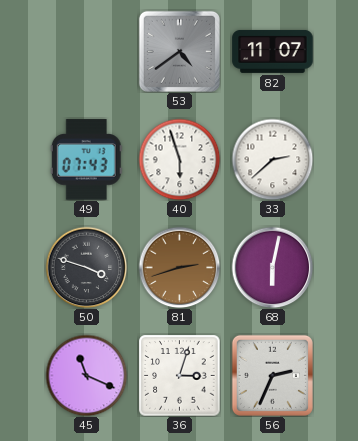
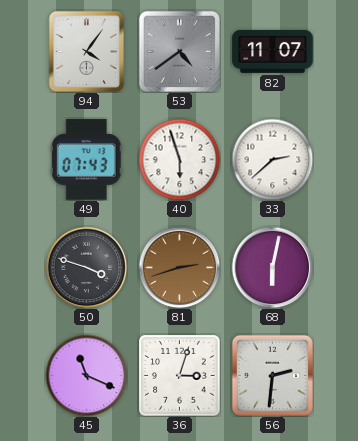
94: none -> 4:06
56: 2:34 -> 2:31
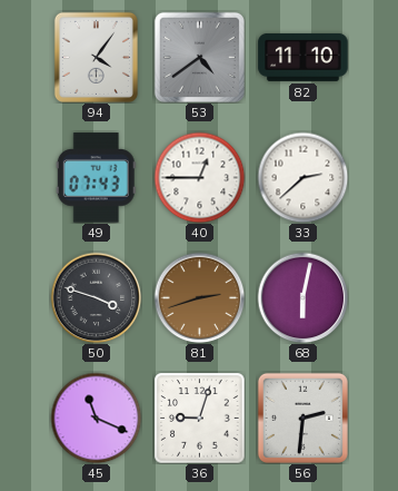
82: 11:07 -> 11:10
40: 5:57 -> 12:45
36: 3:03 -> 9:03
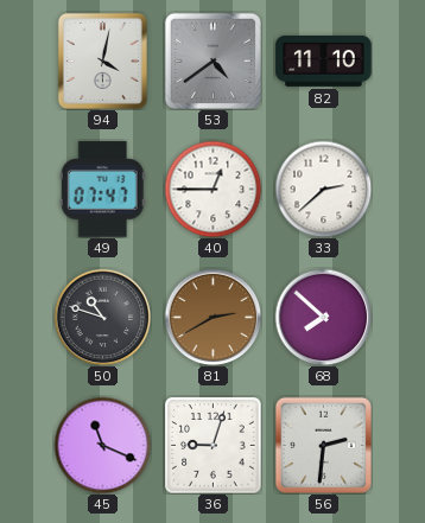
94: 4:06 -> 4:02
49: 07:43 -> 07:47
50: 3:48 -> 10:48
81: 2:42 -> 2:40
68: 6:02 -> 7:52
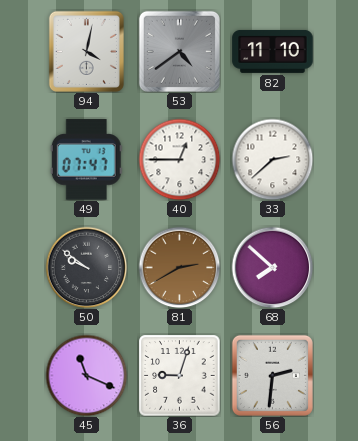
50: 10:48 -> 9:51
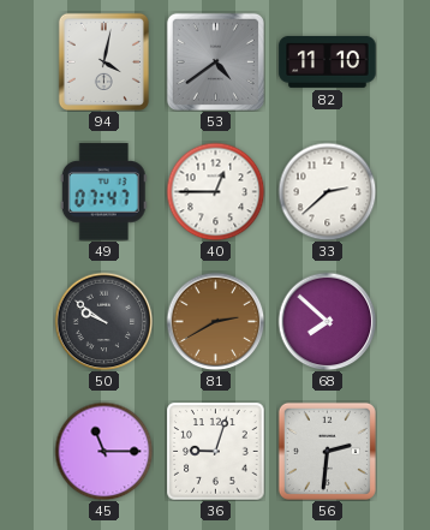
45: 11:19 -> 11:15
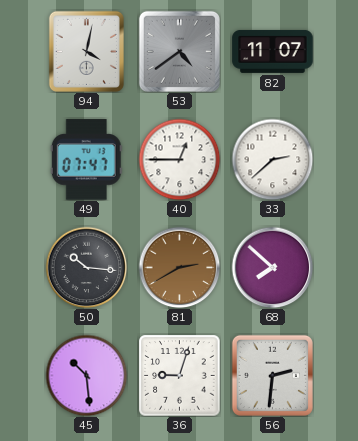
82: 11:10 -> 11:07
50: 9:51 -> 10:16
45: 11:15 -> 10:29
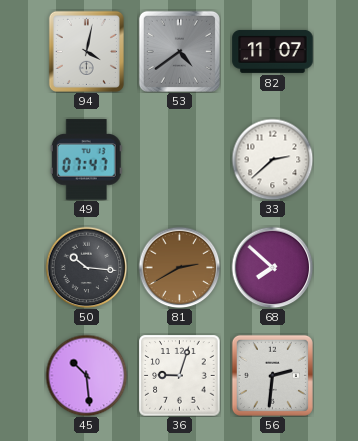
40: 12:45 -> none
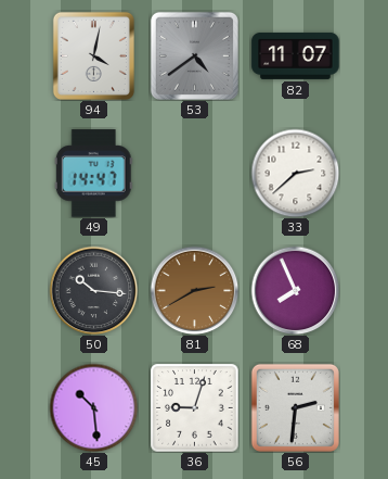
49: 07:47 -> 14:47
68: 7:52 -> 7:56
